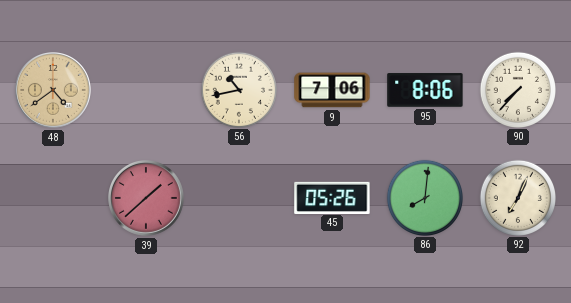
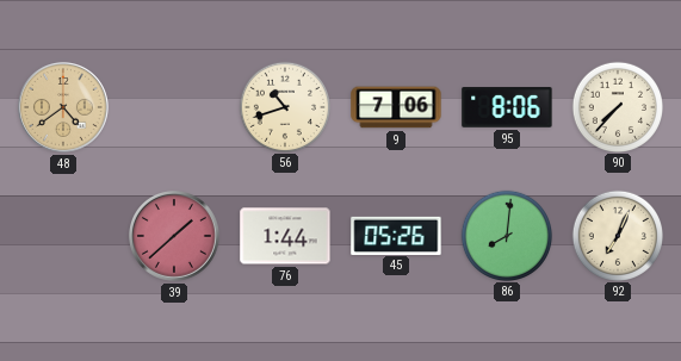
56: 10:43 -> 10:42
76: none -> 1:44
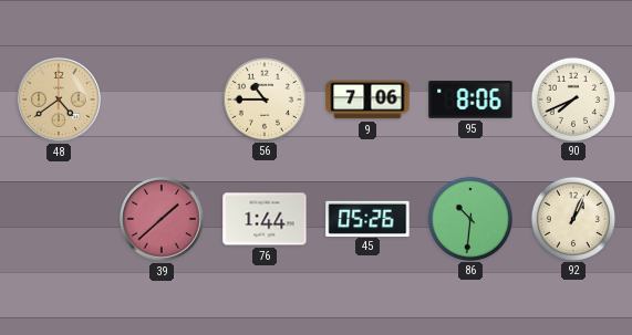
56: 10:42 -> 10:45
90: 7:37 -> 7:41
86: 8:01 -> 10:31
92: 7:04 -> 1:04
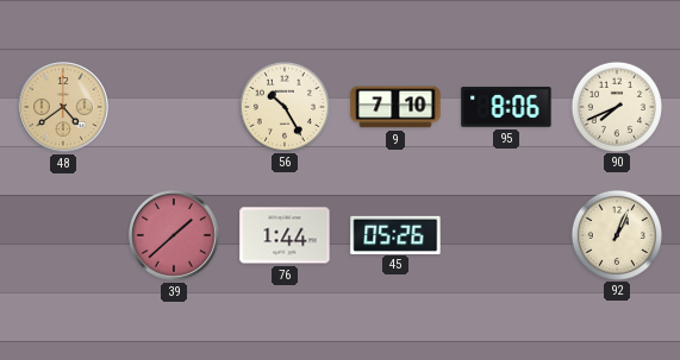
56: 10:45 -> 10:25
9: 7:06 -> 7:10
86: 10:31 -> none
